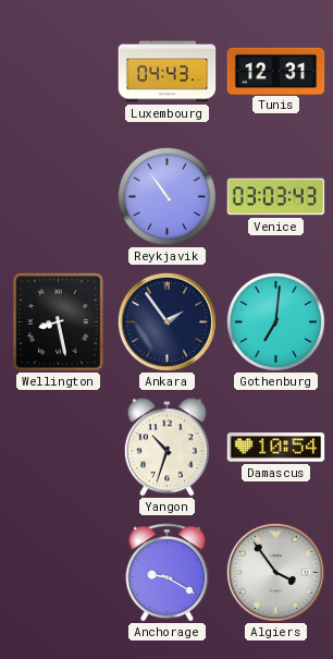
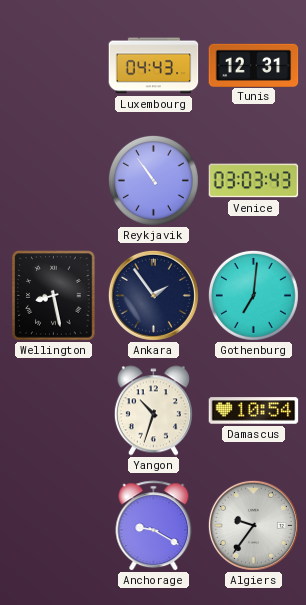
Algiers: 3:54 -> 9:36
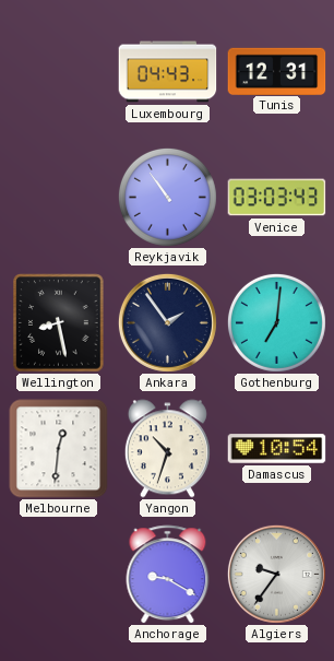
Melbourne: none -> 12:31
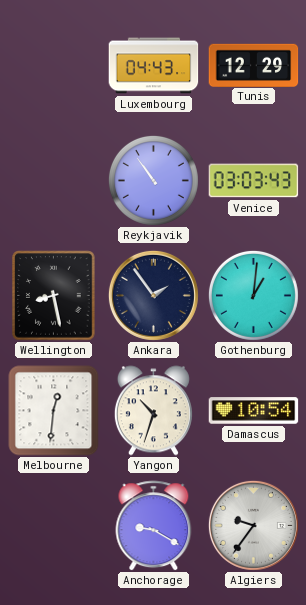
Tunis: 12:31 -> 12:29
Gothenburg: 7:01 -> 1:01
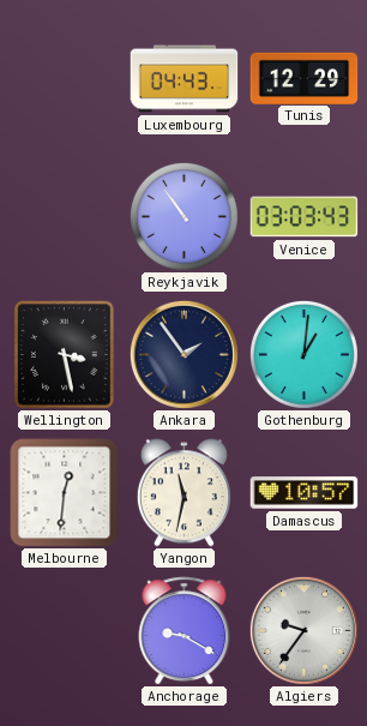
Wellington: 8:28 -> 3:28
Yangon: 10:33 -> 11:32
Damascus: 10:54 -> 10:57
